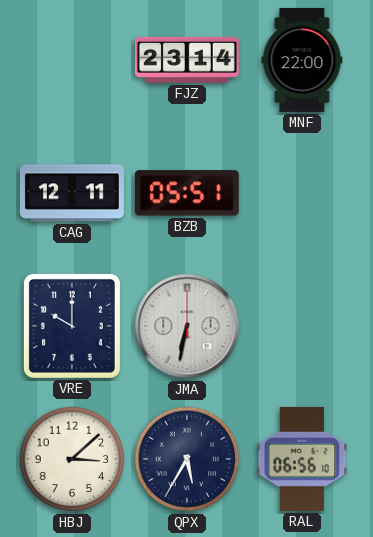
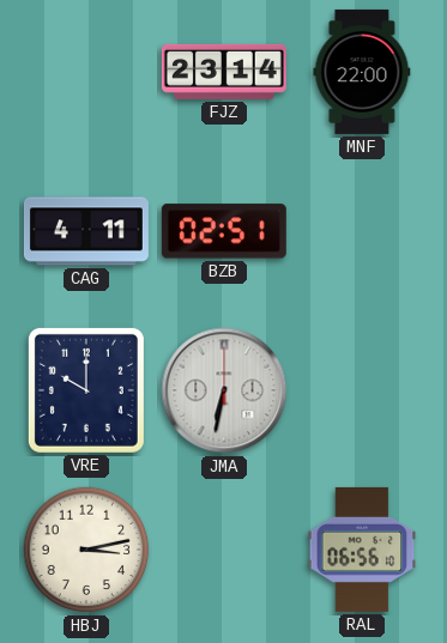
CAG: 12:11 -> 4:11
BZB: 05:51 -> 02:51
HBJ: 3:08 -> 3:13
QPX: 5:35 -> none
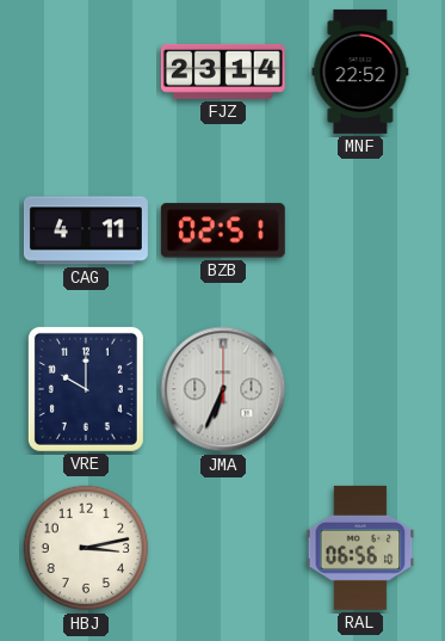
MNF: 22:00 -> 22:52
JMA: 6:32 -> 6:34
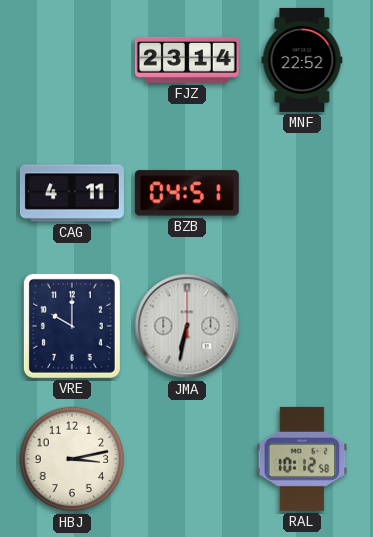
BZB: 02:51 -> 04:51
JMA: 6:34 -> 6:32
RAL: 06:56 -> 10:12
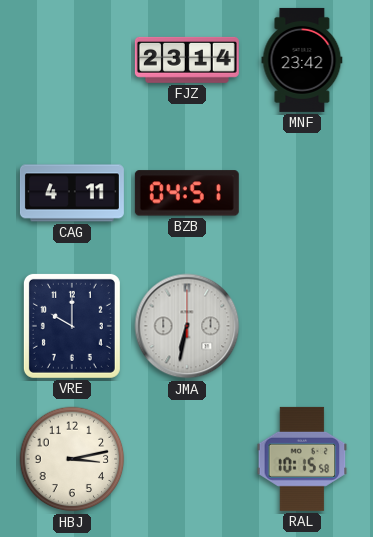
MNF: 22:52 -> 23:42
RAL: 10:12 -> 10:15
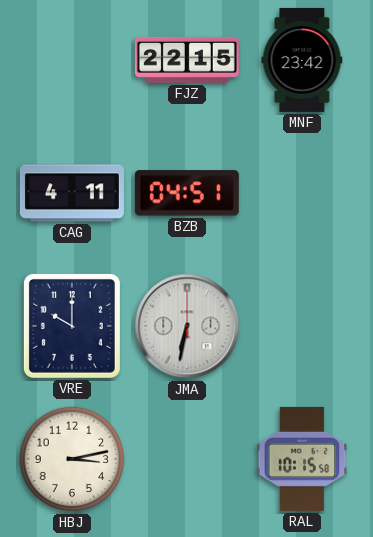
FJZ: 23:14 -> 22:15
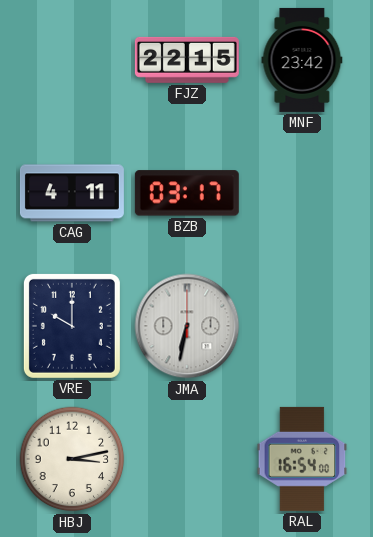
BZB: 04:51 -> 03:17
RAL: 10:15 -> 16:54
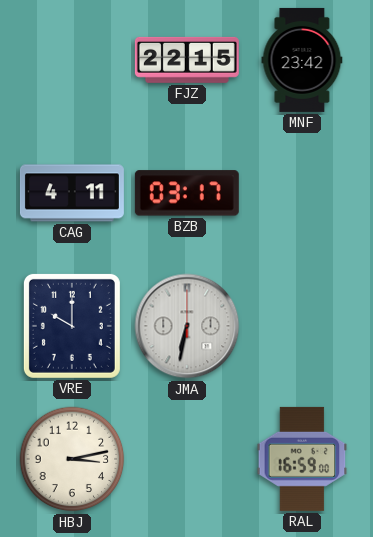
RAL: 16:54 -> 16:59
